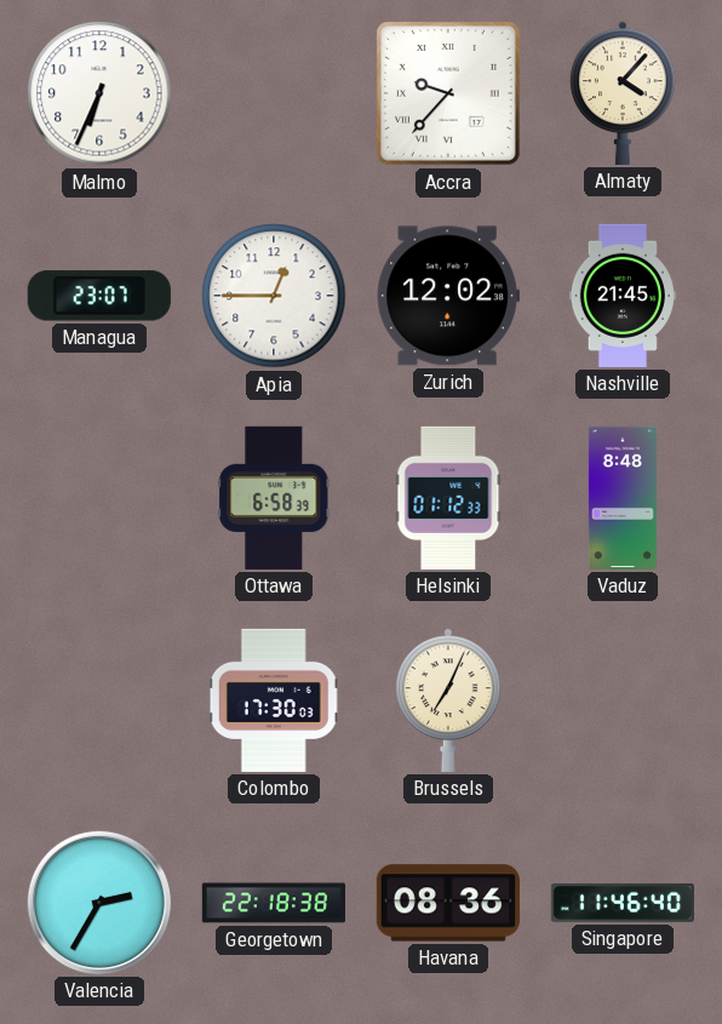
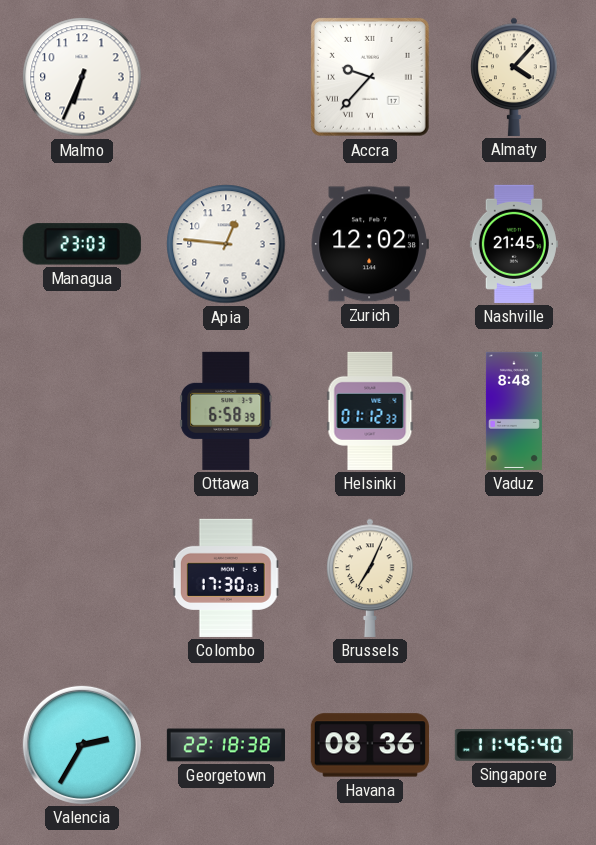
Managua: 23:07 -> 23:03
Apia: 12:45 -> 12:46
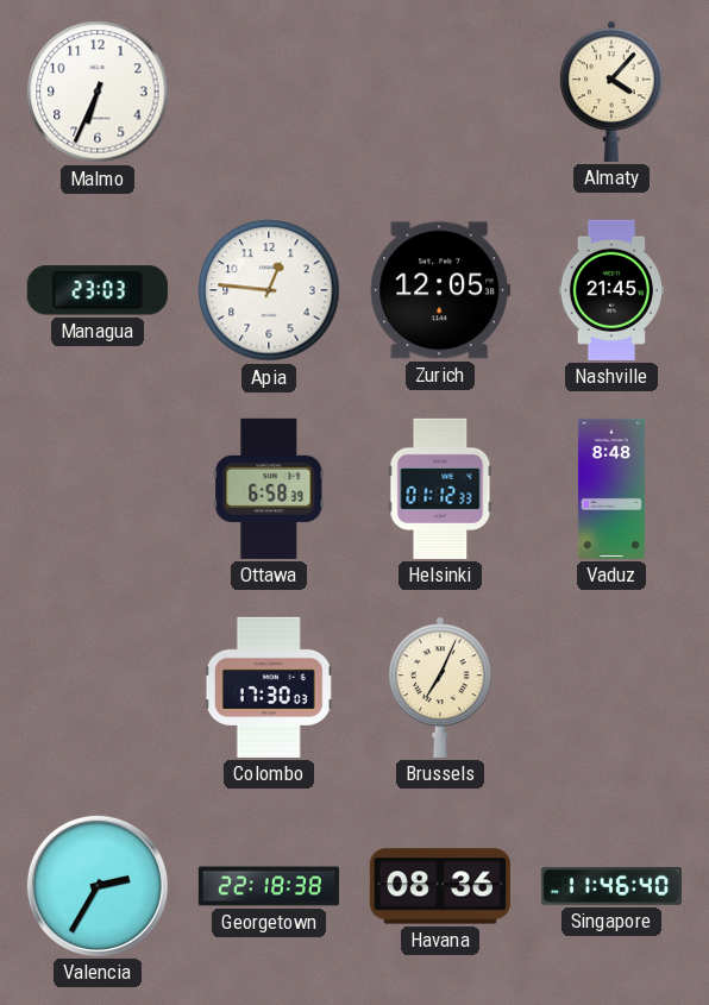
Accra: 9:37 -> none
Zurich: 12:02 -> 12:05
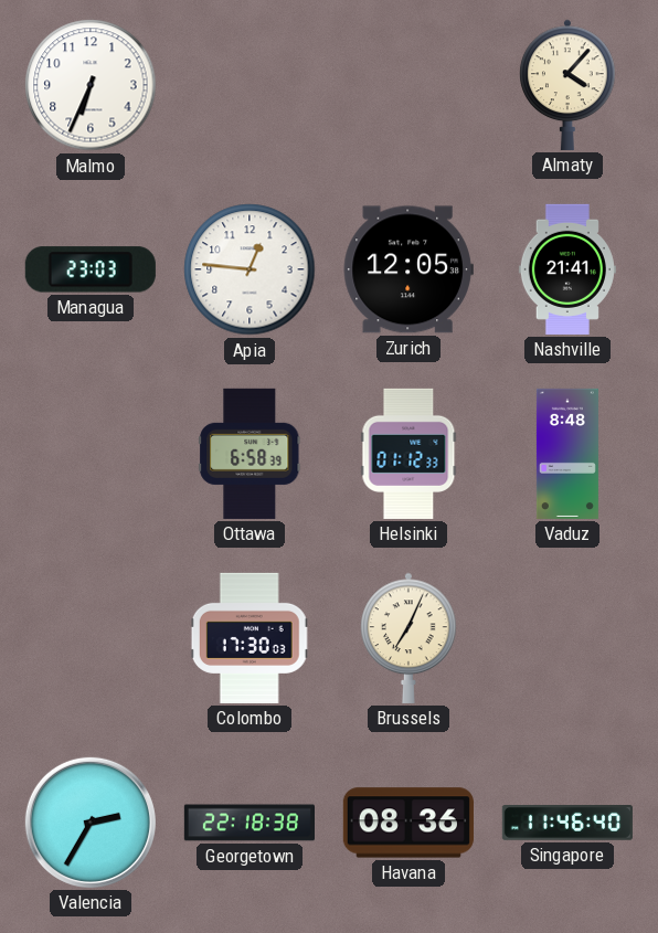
Nashville: 21:45 -> 21:41
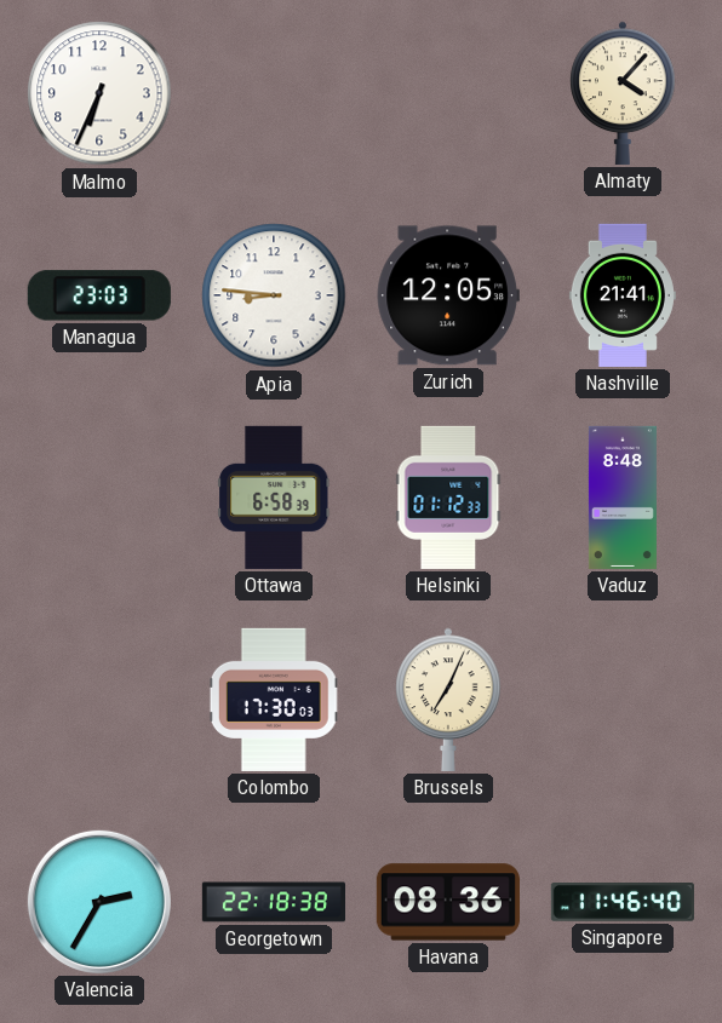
Apia: 12:46 -> 8:46
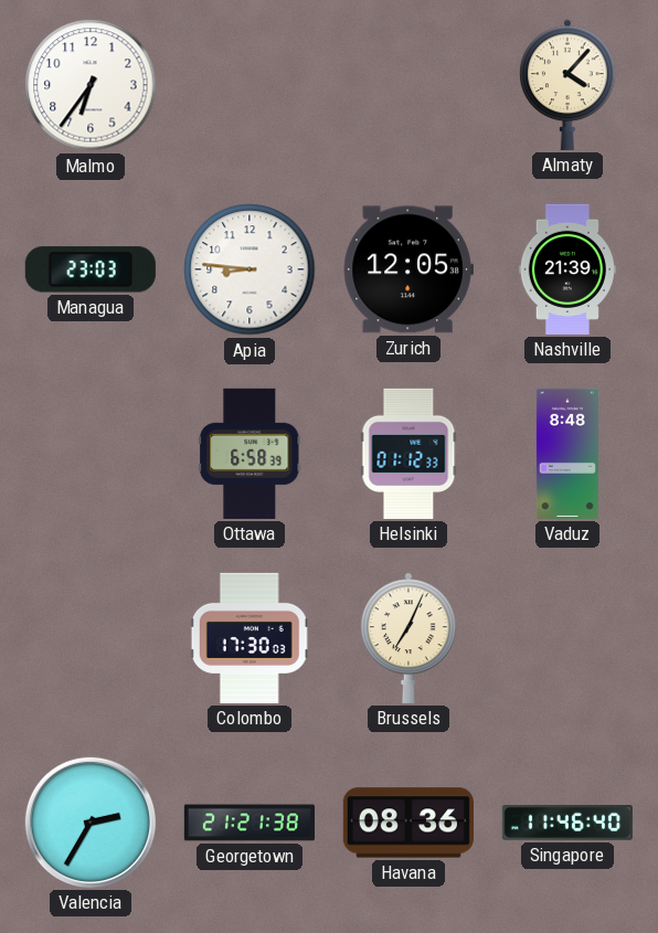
Malmo: 6:34 -> 6:36
Nashville: 21:41 -> 21:39
Georgetown: 22:18 -> 21:21
